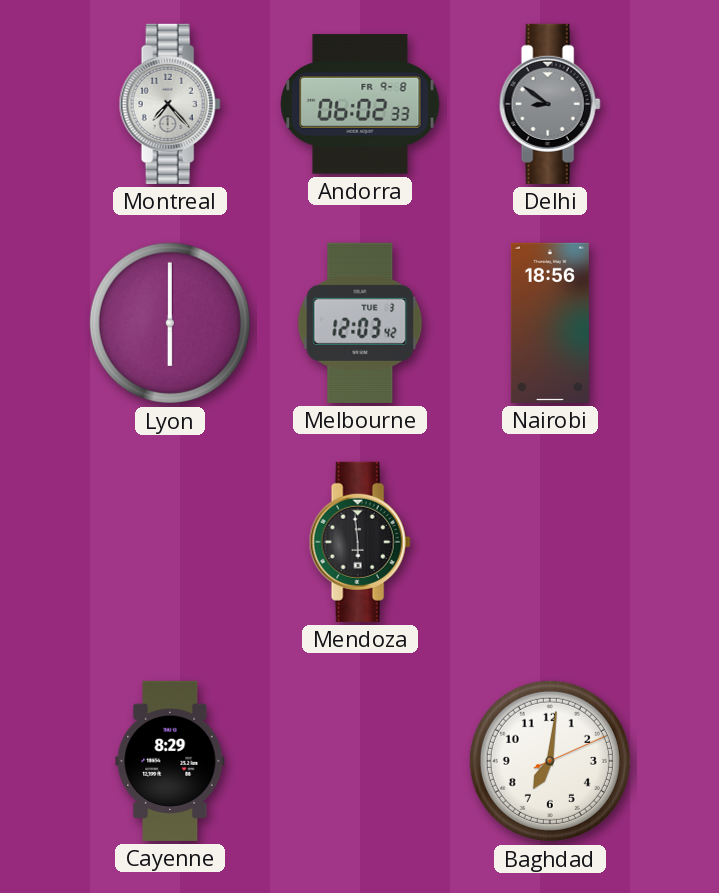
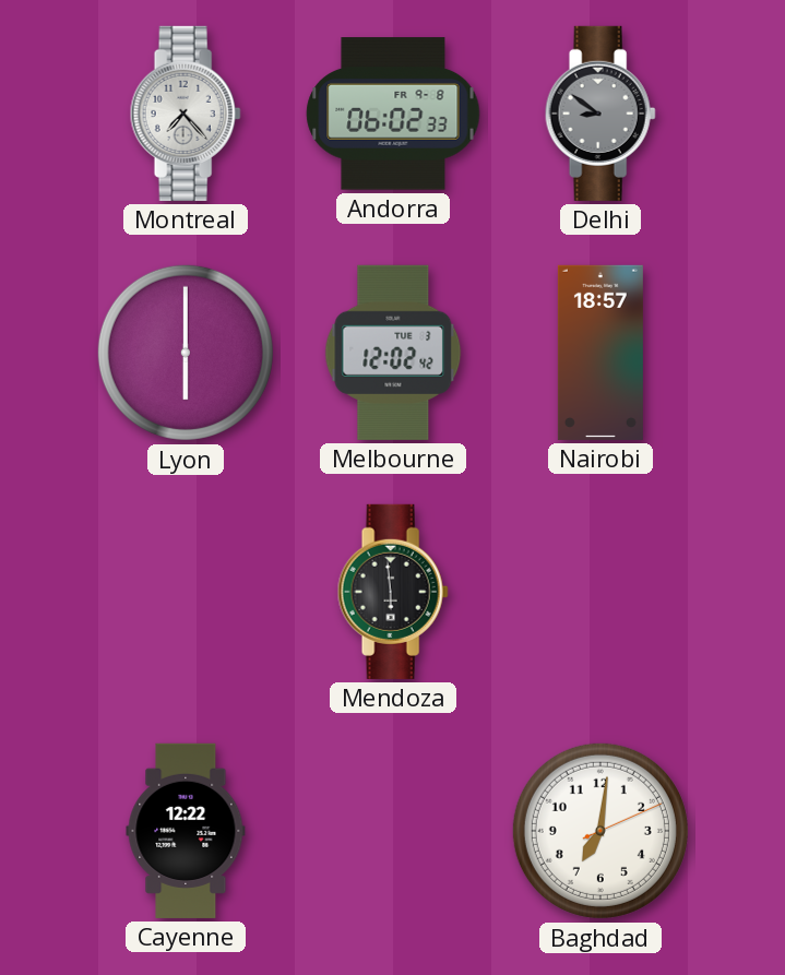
Melbourne: 12:03 -> 12:02
Nairobi: 18:56 -> 18:57
Cayenne: 8:29 -> 12:22
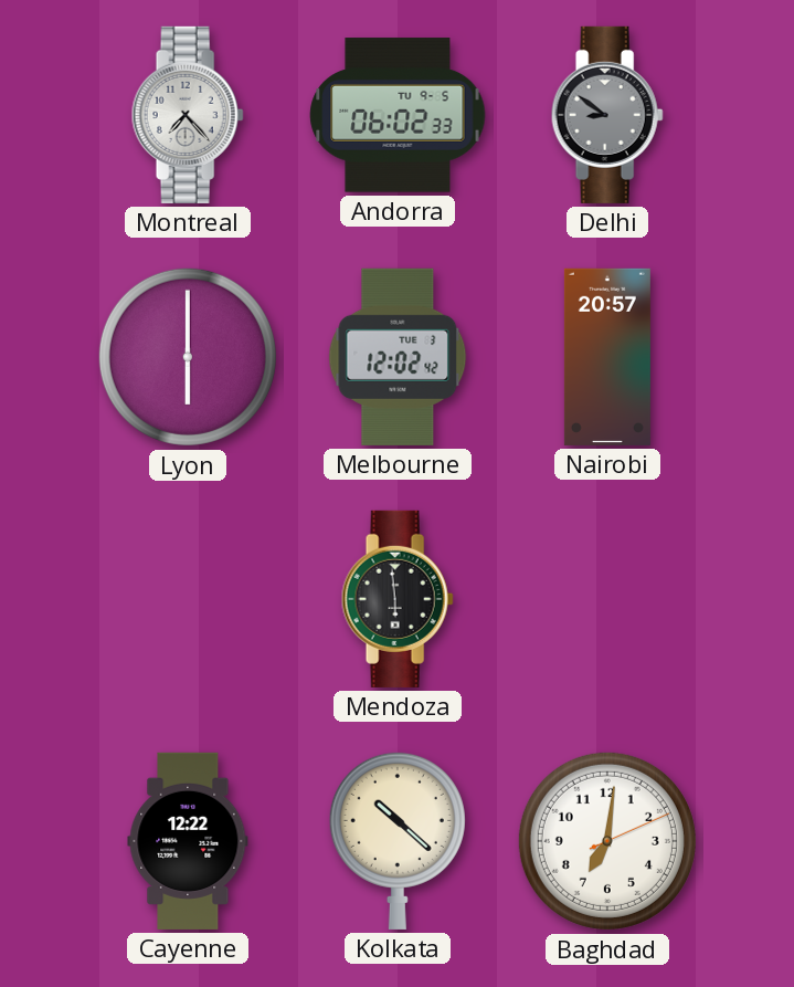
Andorra date: FR 9-8 -> TU 9-5
Nairobi: 18:57 -> 20:57
Kolkata: none -> 10:22
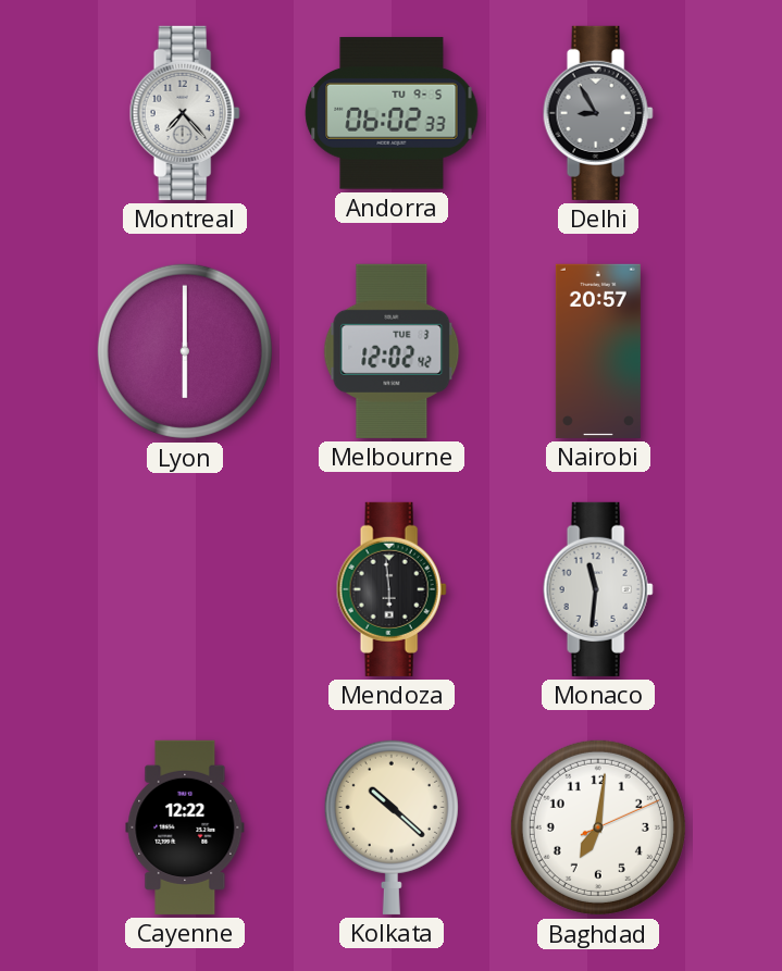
Delhi: 8:51 -> 8:55
Monaco: none -> 11:31
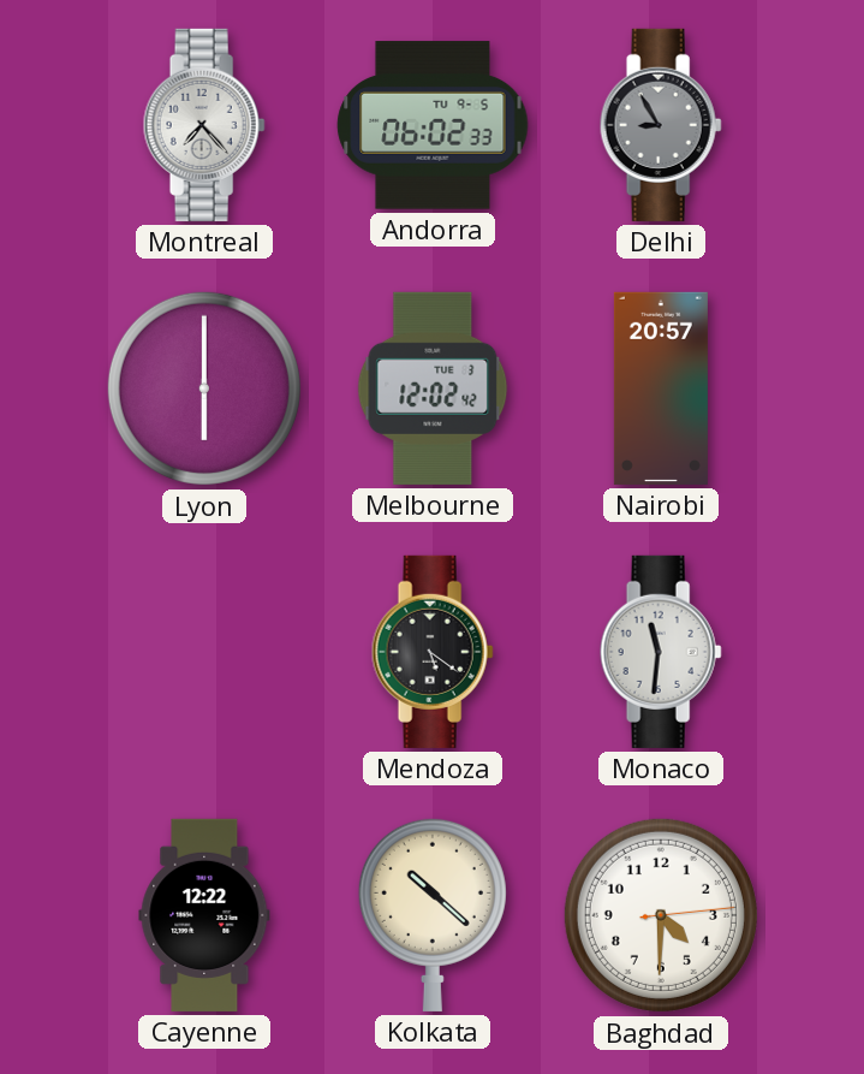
Mendoza: 5:59 -> 5:21
Baghdad: 7:01 -> 4:30
